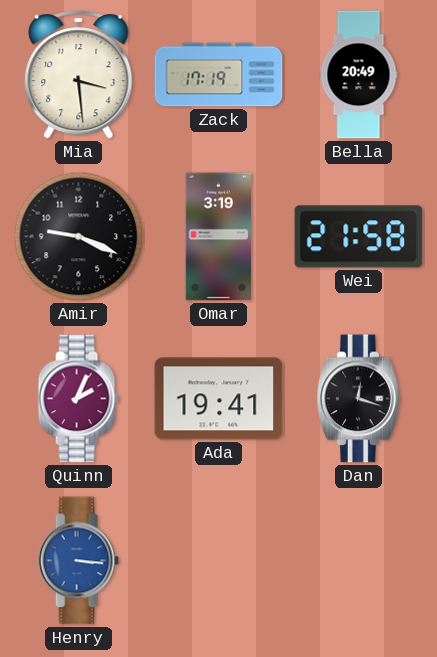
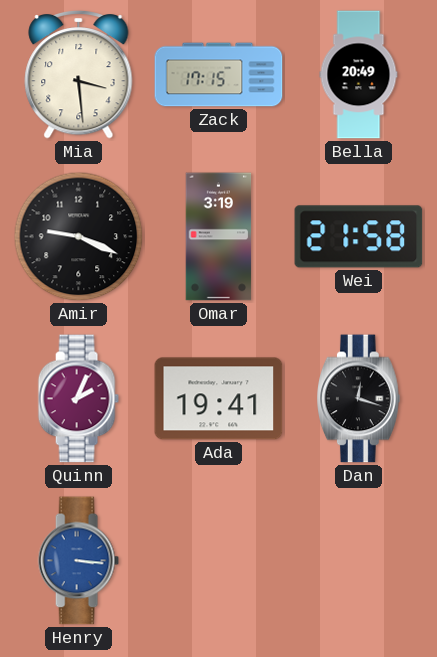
Zack: 17:19 -> 17:15
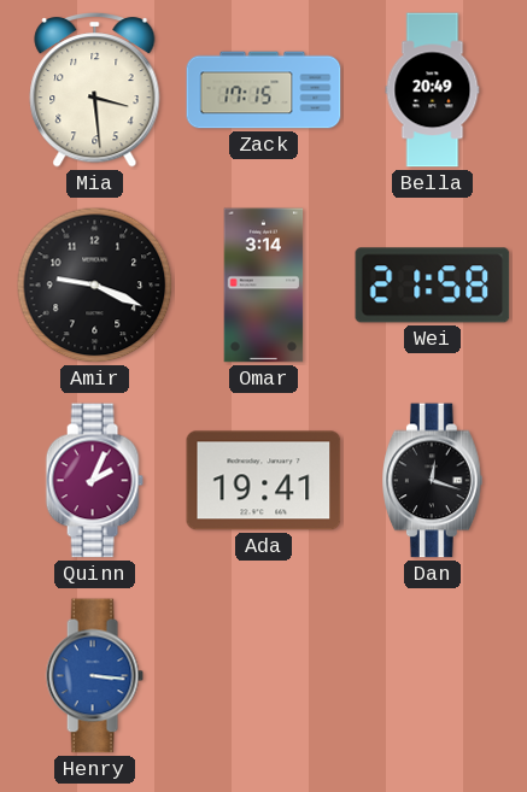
Omar: 3:19 -> 3:14
